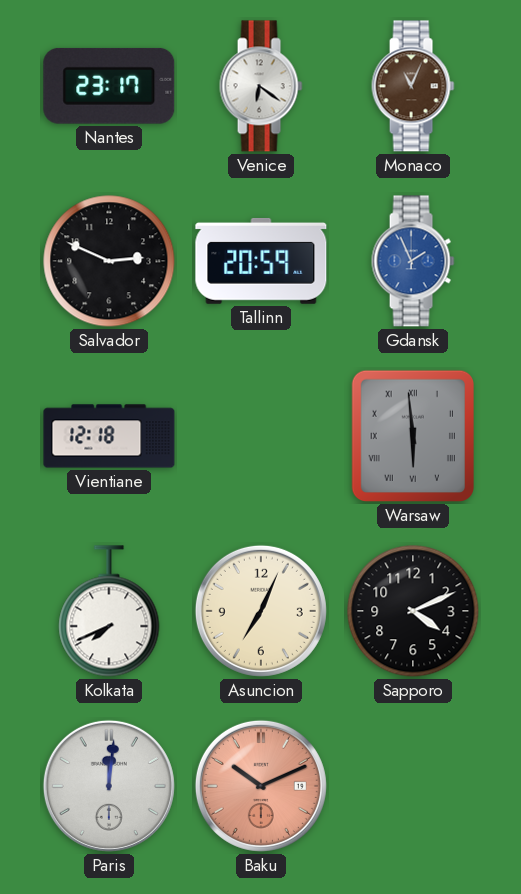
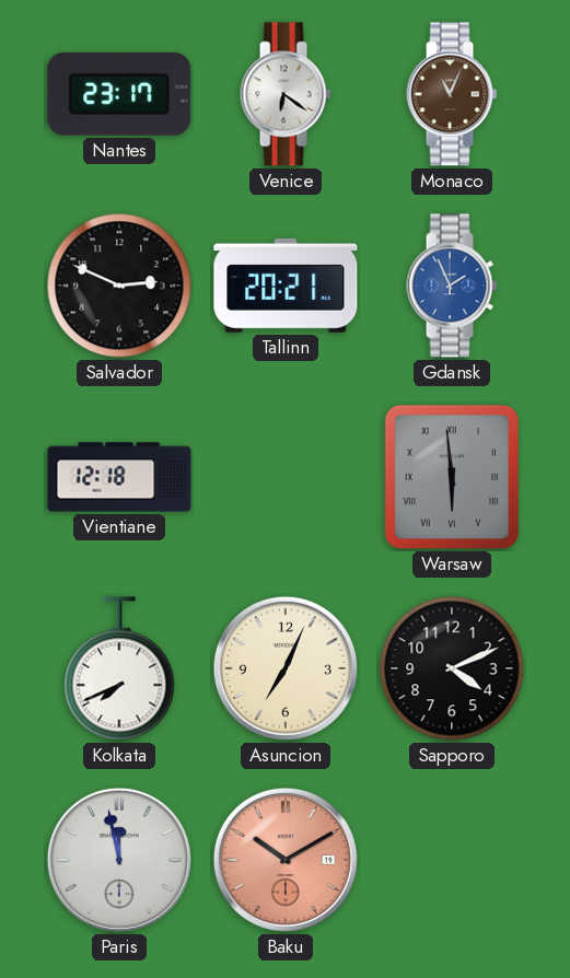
Tallinn: 20:59 -> 20:21
Paris: 12:01 -> 11:58
Baku: 10:11 -> 10:10
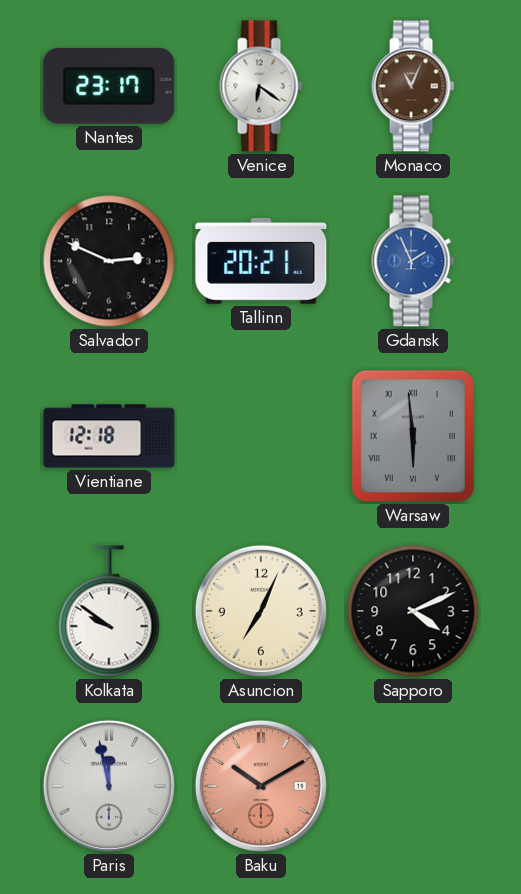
Kolkata: 7:41 -> 9:51
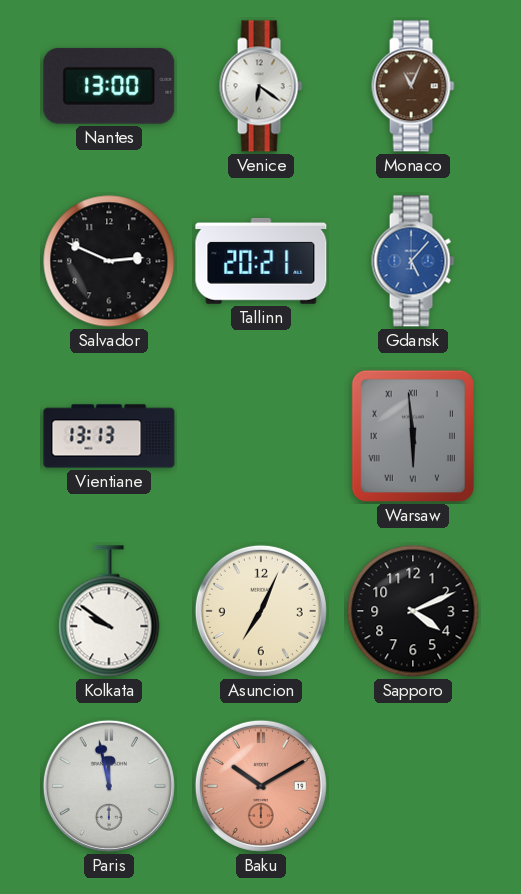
Nantes: 23:17 -> 13:00
Gdansk: 1:56 -> 5:07
Vientiane: 12:18 -> 13:13
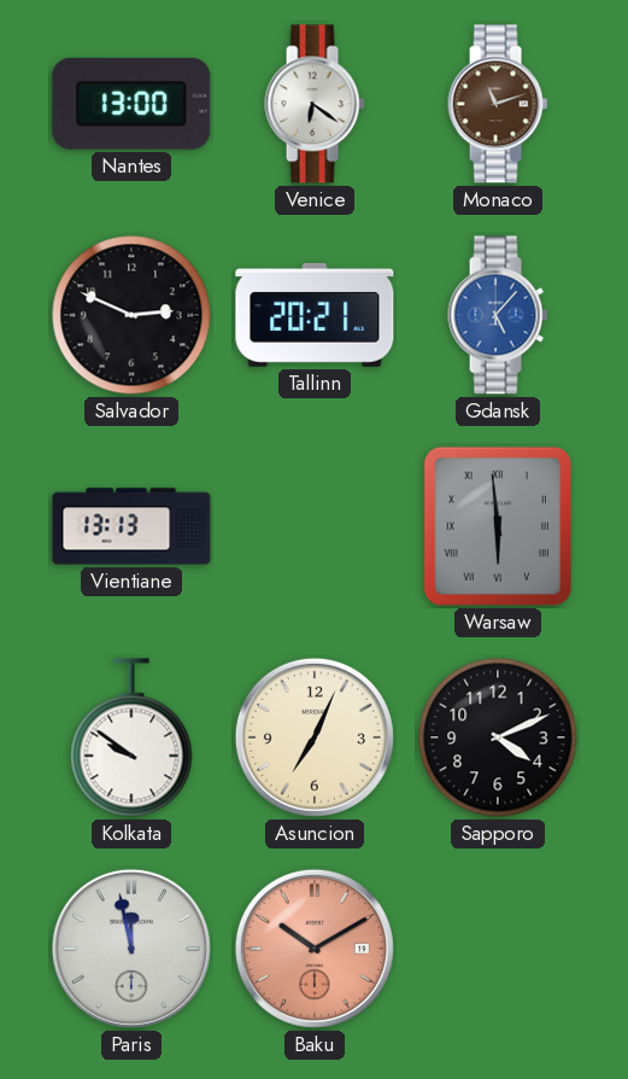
Monaco: 11:04 -> 11:12
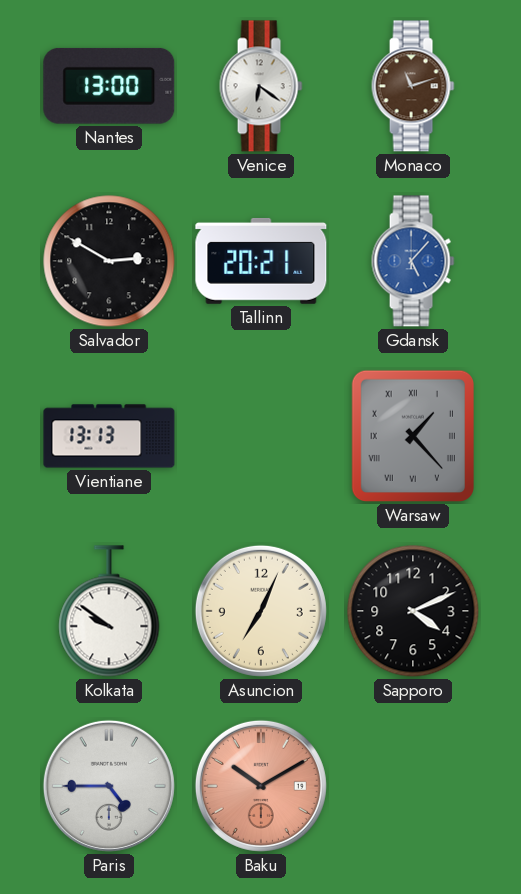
Salvador: 2:49 -> 2:50
Warsaw: 5:59 -> 1:23
Paris: 11:58 -> 4:45
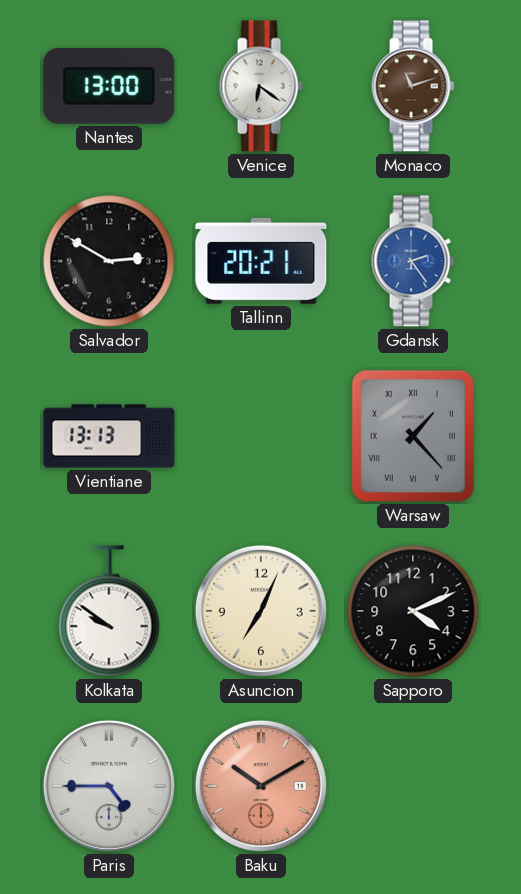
Gdansk: 5:07 -> 2:24
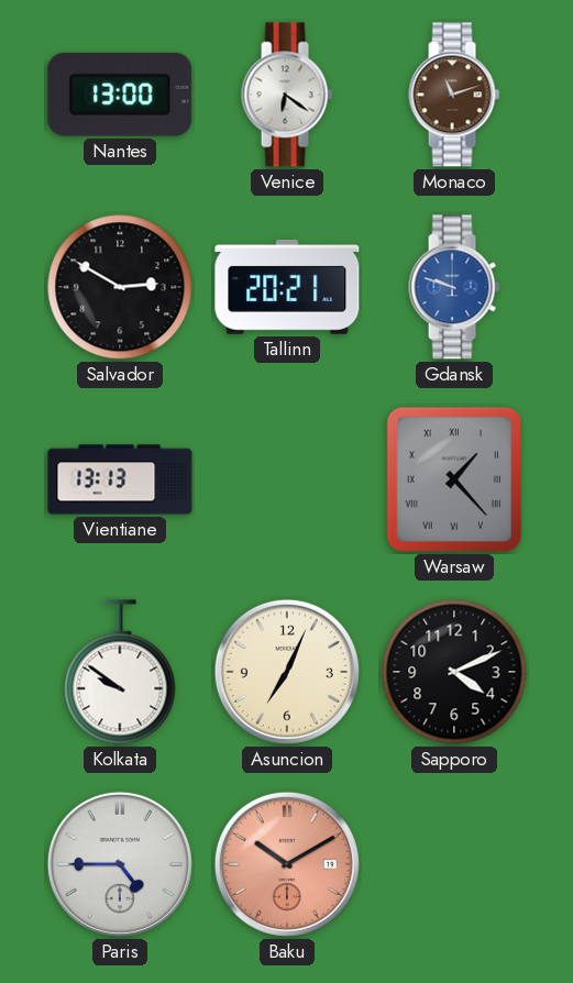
Gdansk: 2:24 -> 9:48
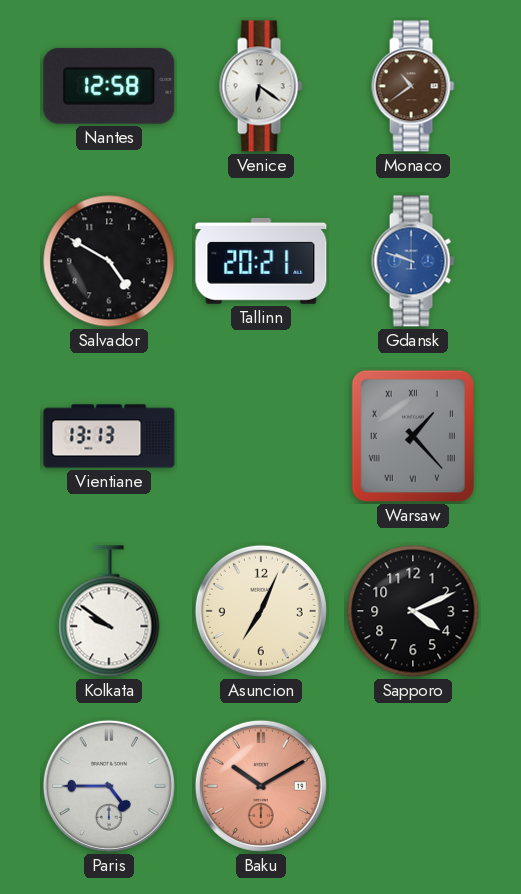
Nantes: 13:00 -> 12:58
Monaco: 11:12 -> 10:39
Salvador: 2:50 -> 4:50
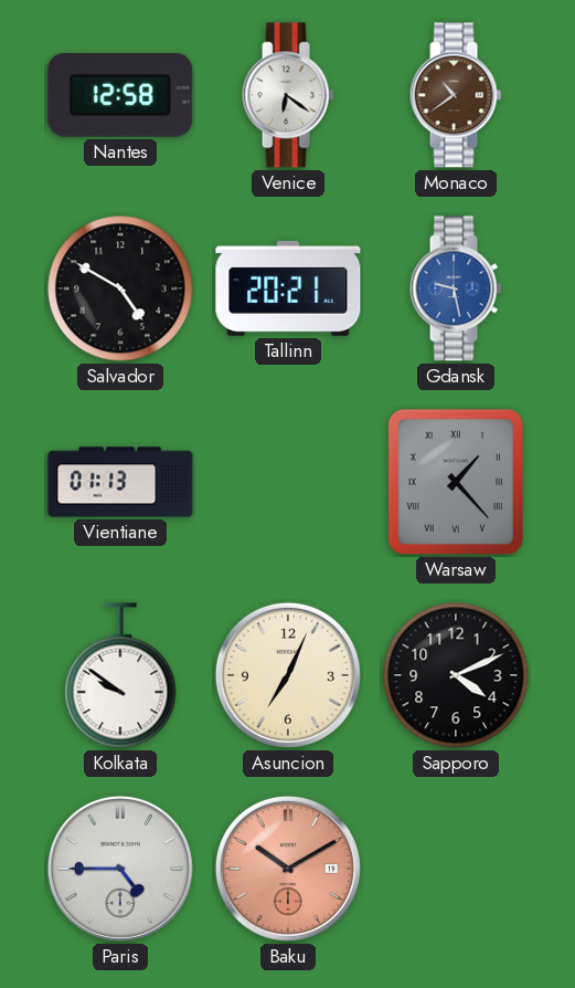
Gdansk: 9:48 -> 9:28
Vientiane: 13:13 -> 01:13
